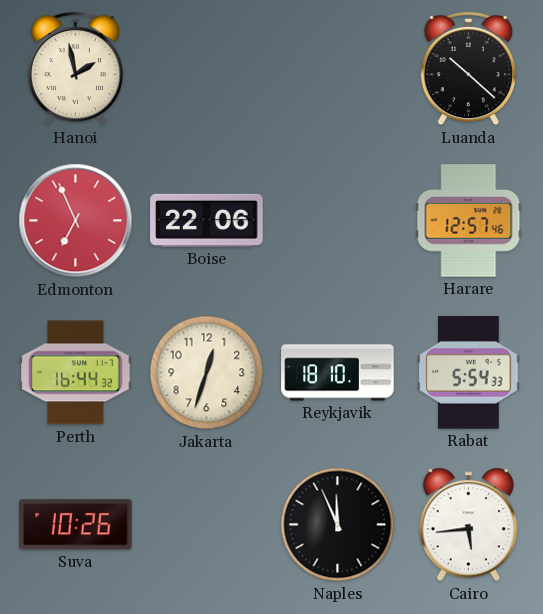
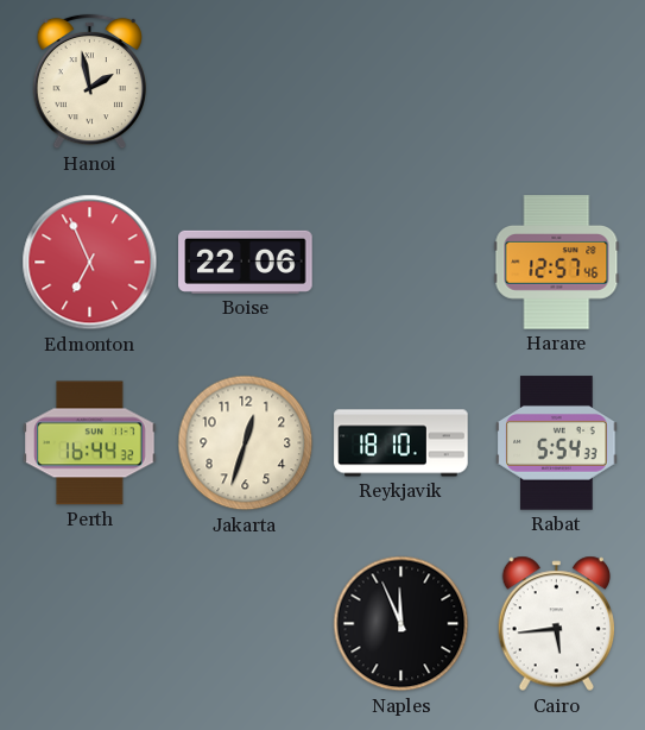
Luanda: 10:22 -> none
Suva: 10:26 -> none
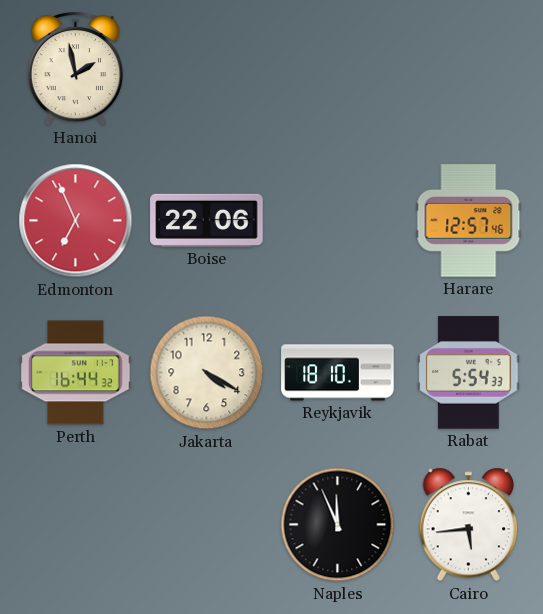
Jakarta: 12:33 -> 4:20
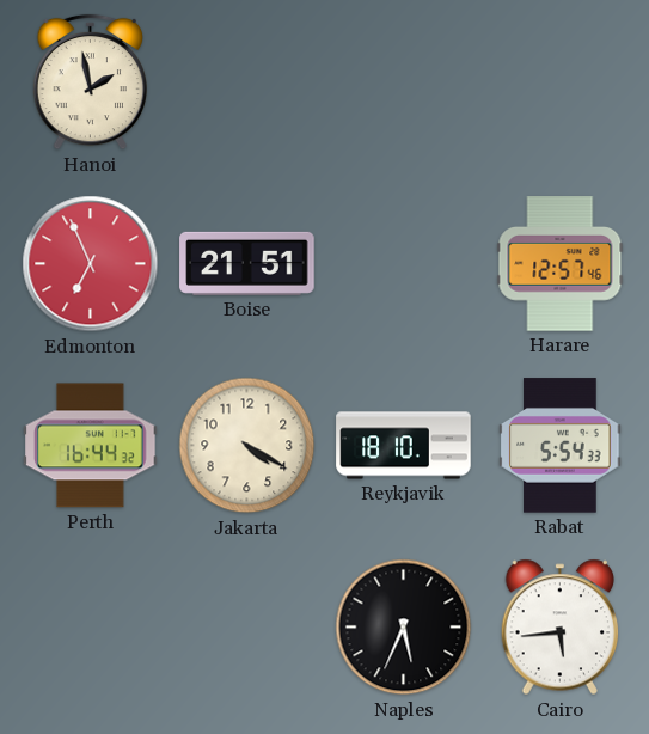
Boise: 22:06 -> 21:51
Naples: 11:56 -> 5:34
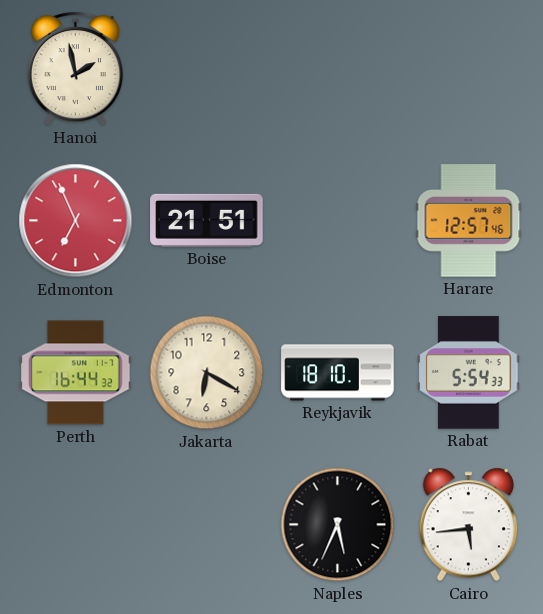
Jakarta: 4:20 -> 6:20
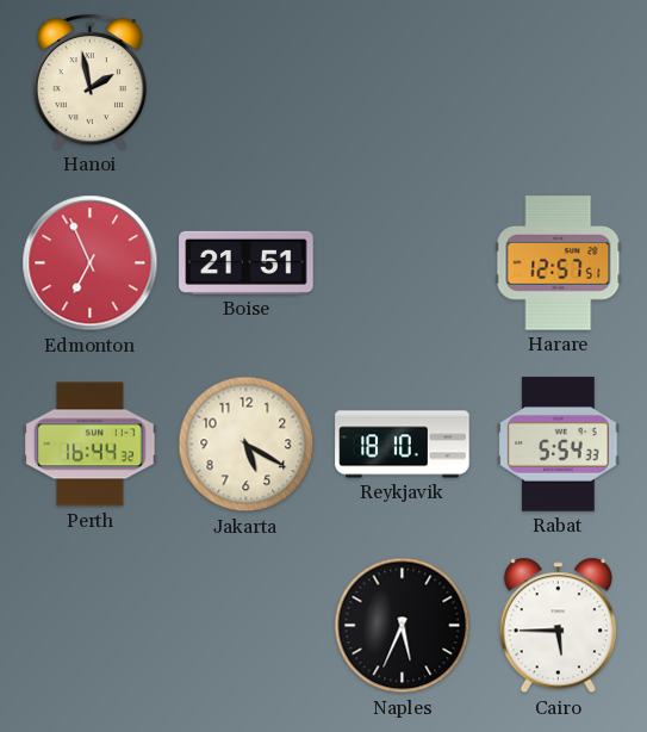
Harare: 12:57:46 -> 12:57:51
Jakarta: 6:20 -> 5:20
Cairo: 5:44 -> 5:45
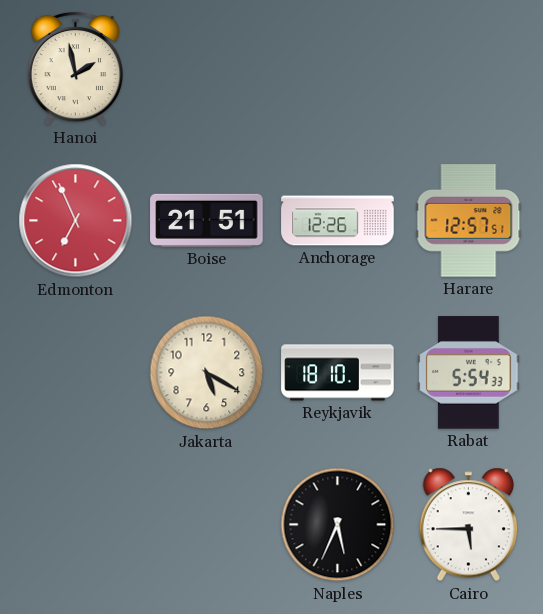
Anchorage: none -> 12:26
Perth: 16:44 -> none
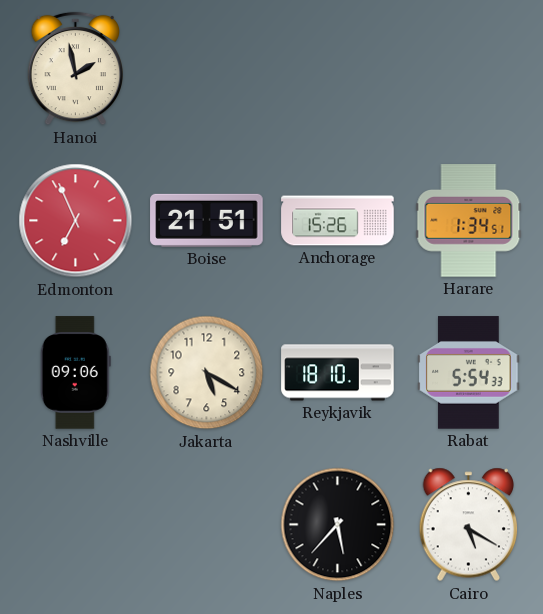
Anchorage: 12:26 -> 15:26
Harare: 12:57 -> 1:34
Nashville: none -> 09:06
Naples: 5:34 -> 5:37
Cairo: 5:45 -> 5:20
